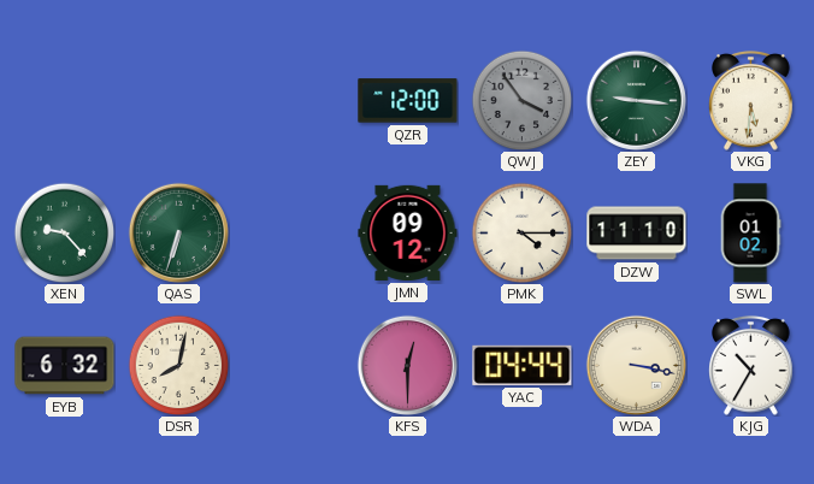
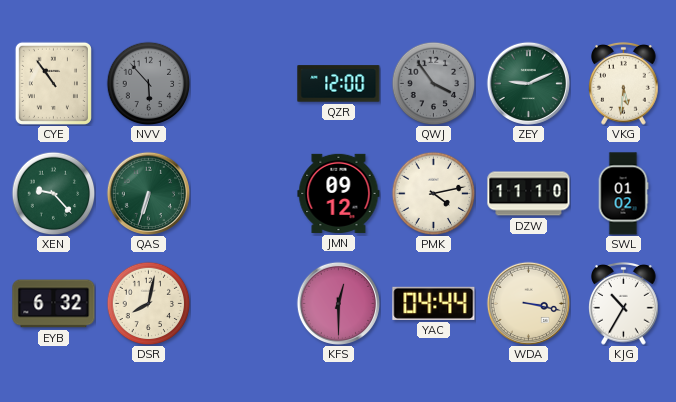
CYE: none -> 10:54
NVV: none -> 5:53
ZEY: 9:16 -> 9:11
PMK: 4:15 -> 4:13
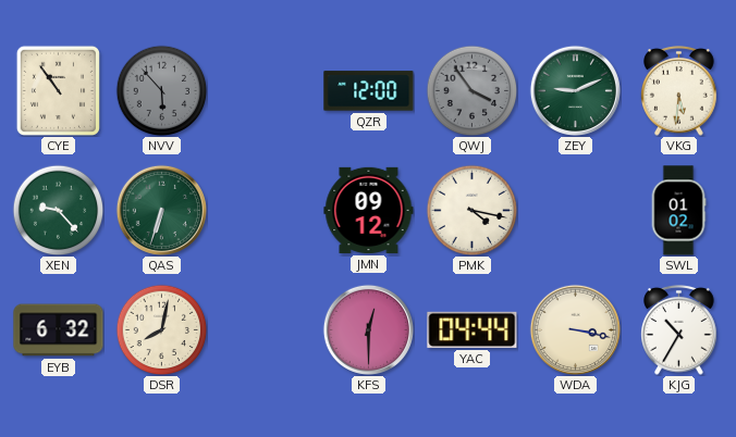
PMK: 4:13 -> 4:17
DZW: 11:10 -> none
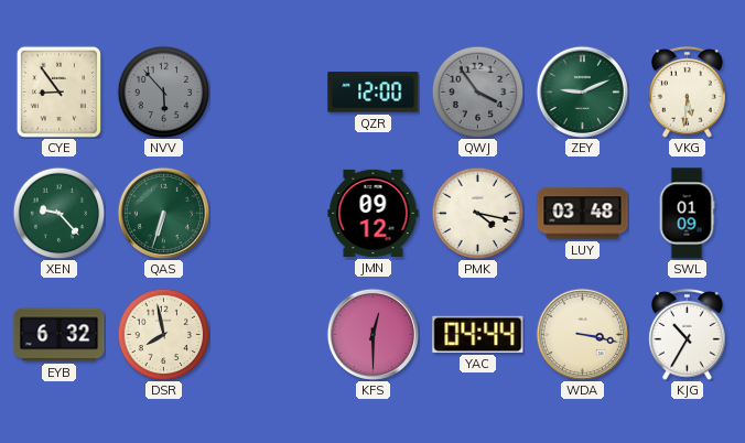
CYE: 10:54 -> 8:54
LUY: none -> 03:48
SWL: 01:02 -> 01:09
DSR: 8:02 -> 7:58
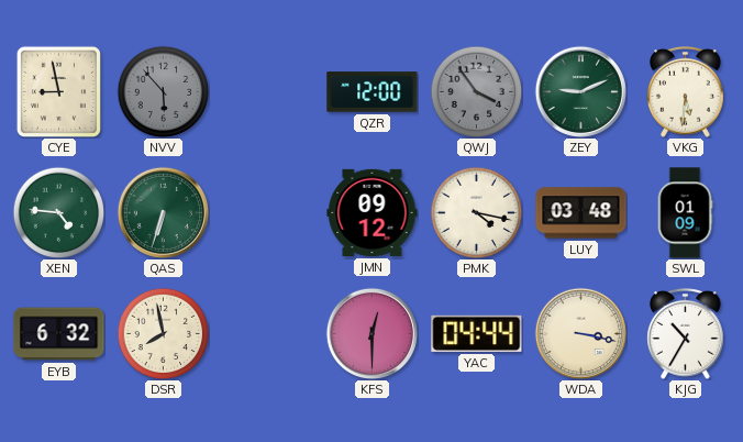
CYE: 8:54 -> 8:58
XEN: 9:23 -> 4:46
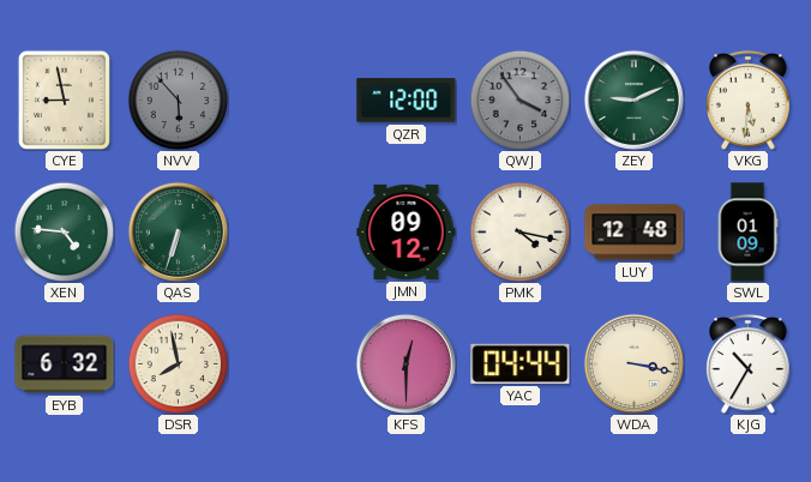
LUY: 03:48 -> 12:48
